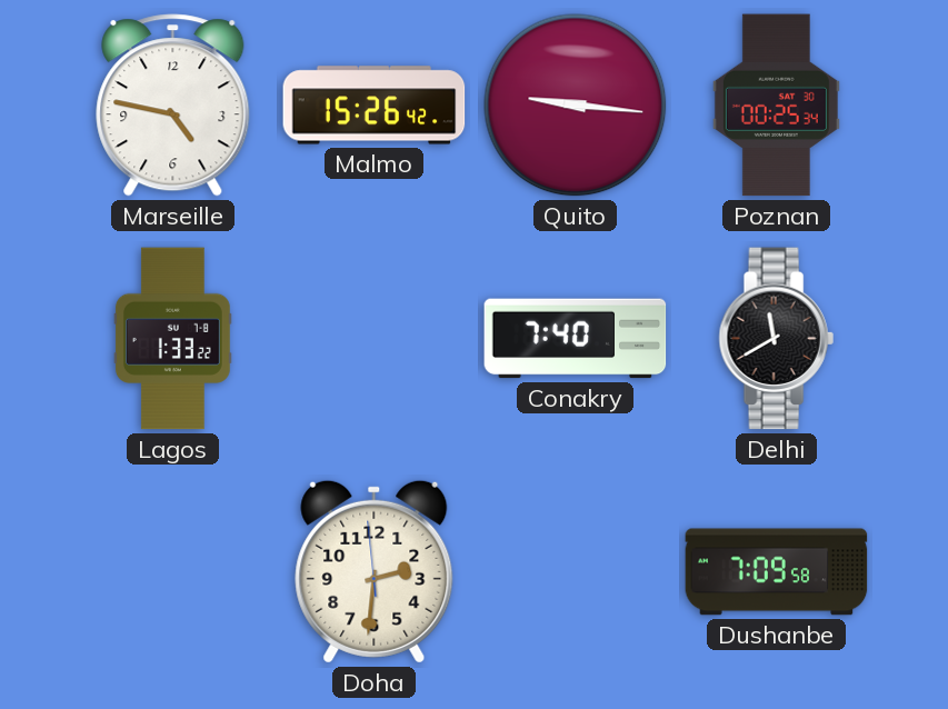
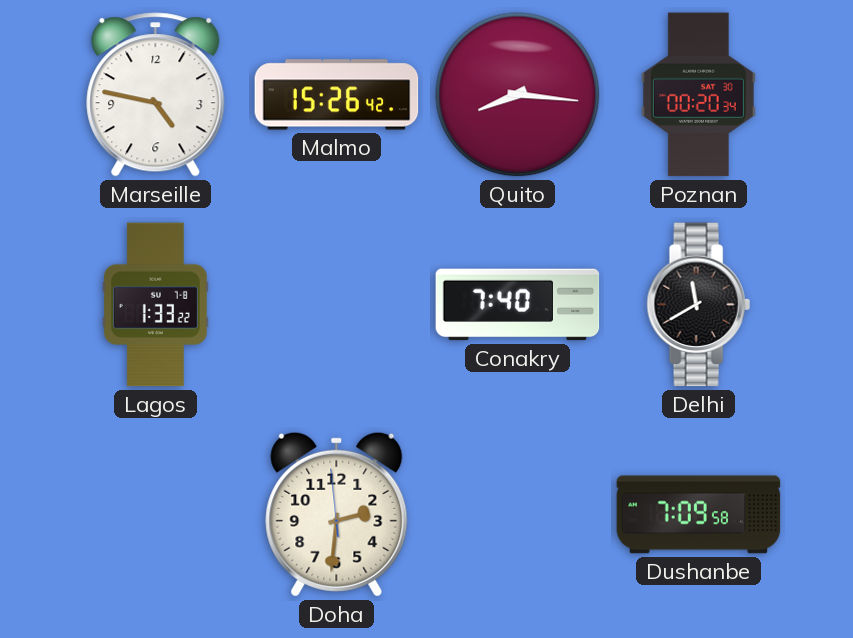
Quito: 9:16 -> 8:16
Poznan: 00:25 -> 00:20
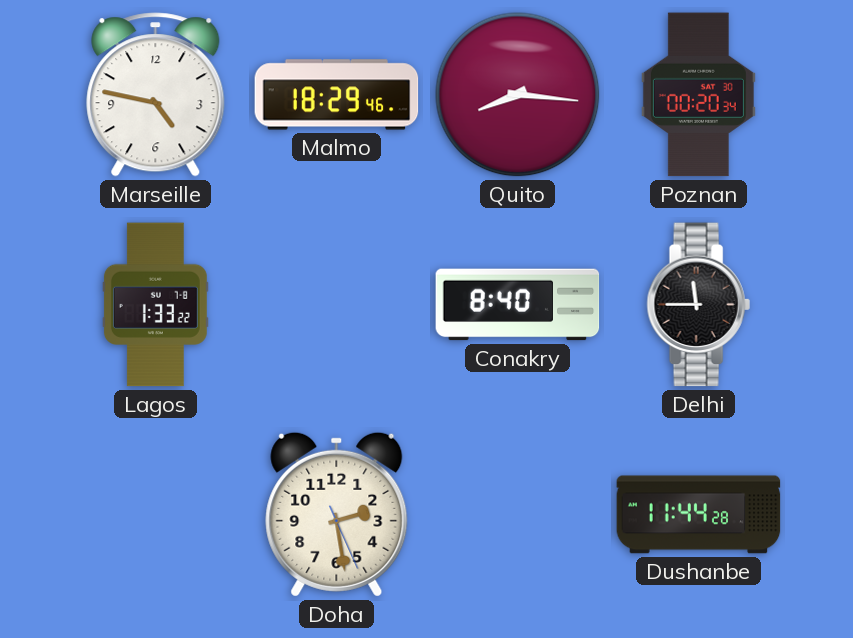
Malmo: 15:26 -> 18:29
Conakry: 7:40 -> 8:40
Delhi: 11:40 -> 11:45
Doha: 2:30 -> 2:28
Dushanbe: 7:09 -> 11:44
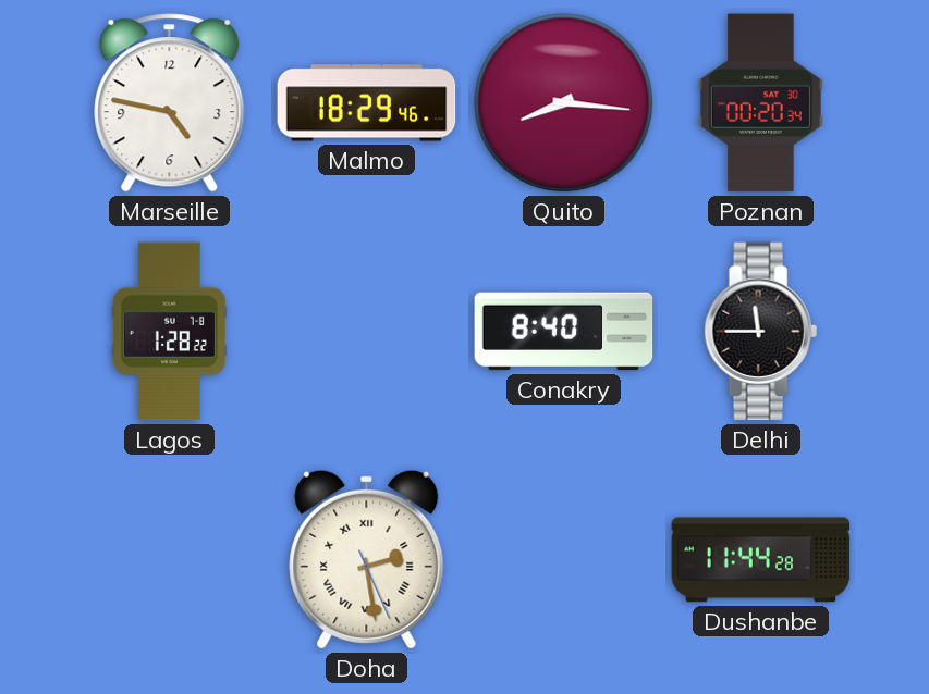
Lagos: 1:33 -> 1:28
Doha numerals: Arabic -> Roman
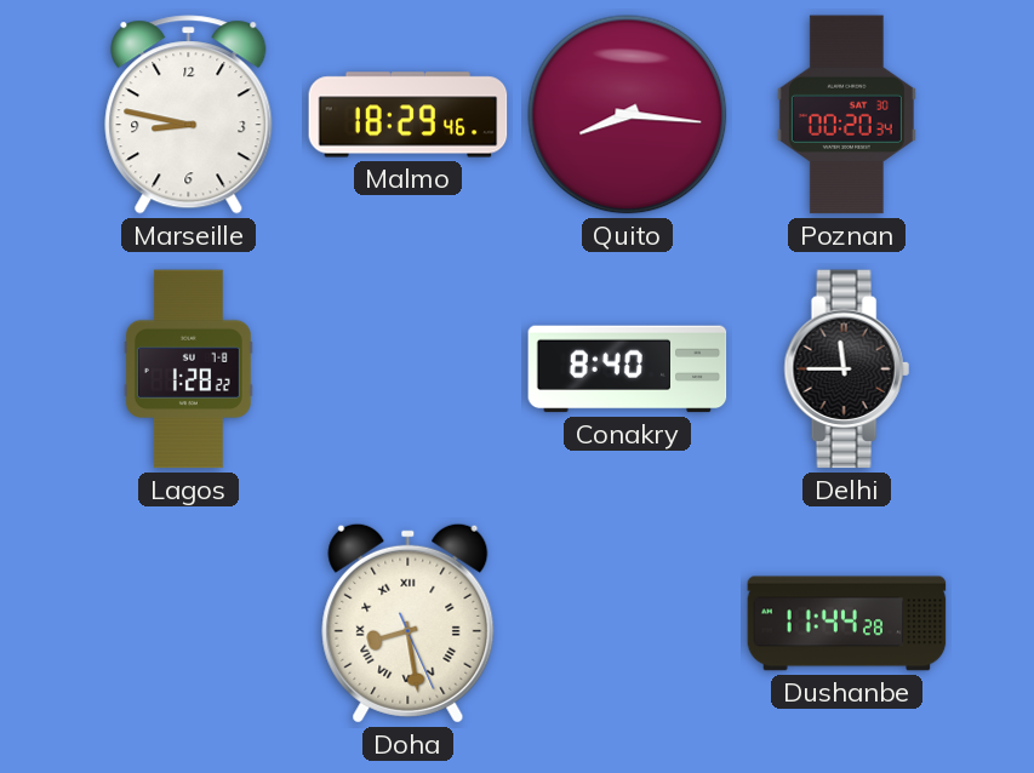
Marseille: 4:47 -> 8:47
Doha: 2:28 -> 8:28
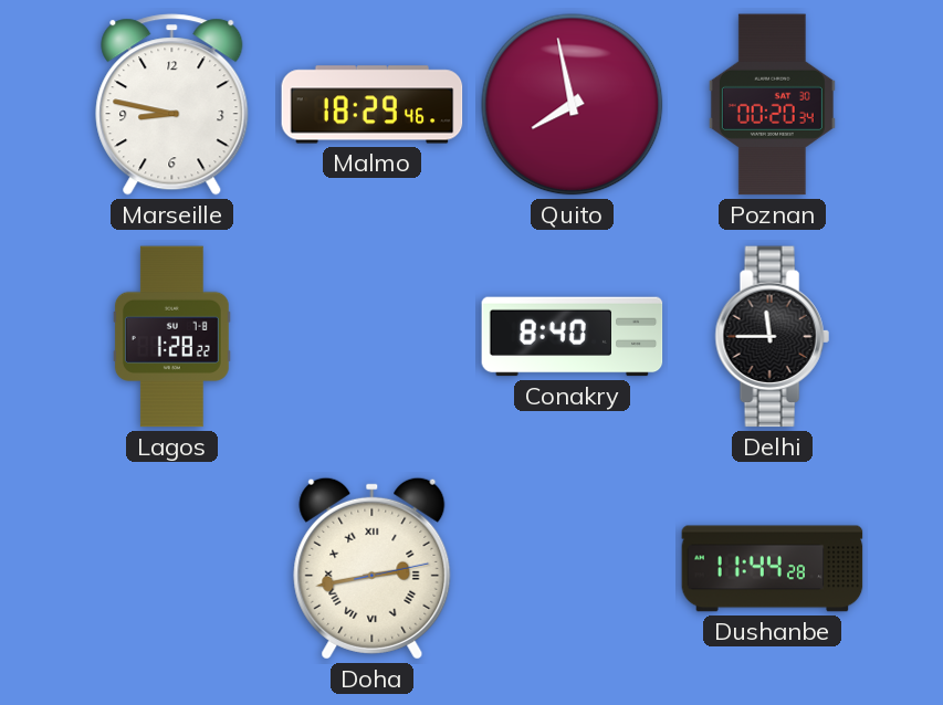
Quito: 8:16 -> 7:58
Doha: 8:28 -> 2:43
